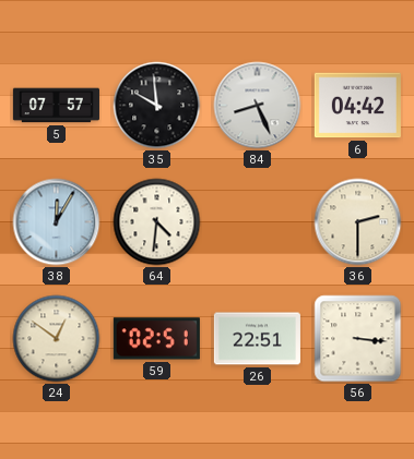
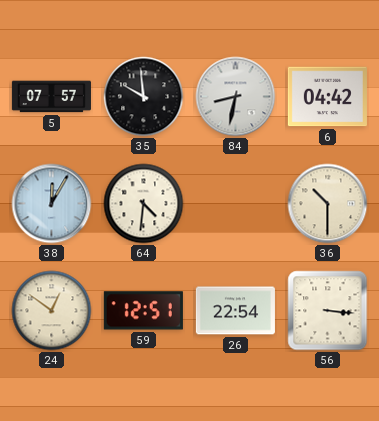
84: 8:26 -> 8:32
36: 2:30 -> 10:30
59: 02:51 -> 12:51
26: 22:51 -> 22:54
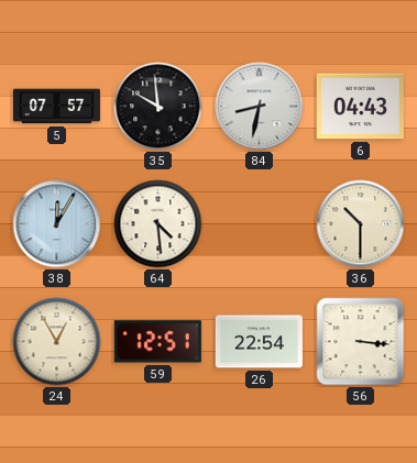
6: 04:42 -> 04:43
64: 4:31 -> 4:29
24: 12:51 -> 12:55
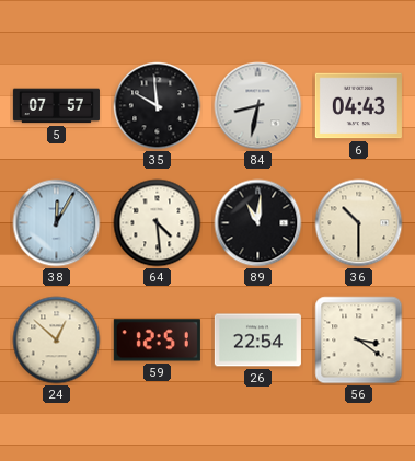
89: none -> 11:01
24: 12:55 -> 12:52
56: 3:16 -> 3:21
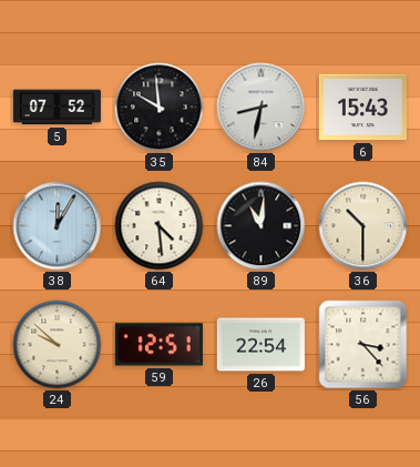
5: 07:57 -> 07:52
6: 04:43 -> 15:43
24: 12:52 -> 9:52
56: 3:21 -> 3:23
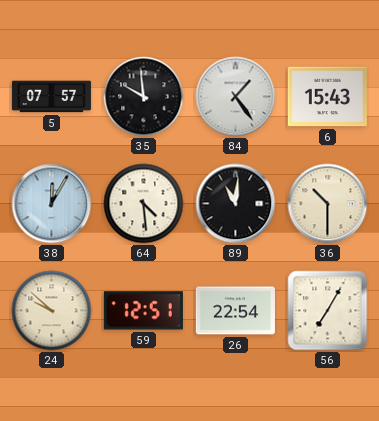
5: 07:52 -> 07:57
84: 8:32 -> 1:24
56: 3:23 -> 7:05
